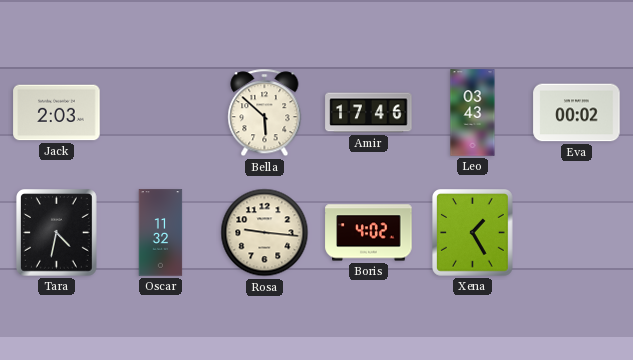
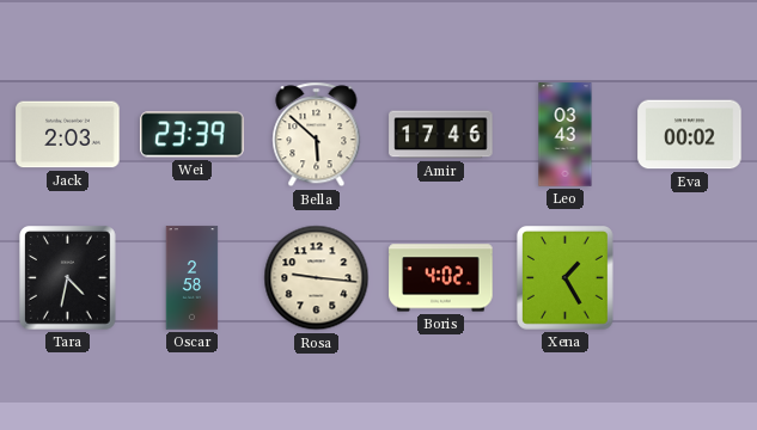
Wei: none -> 23:39
Oscar: 11:32 -> 2:58
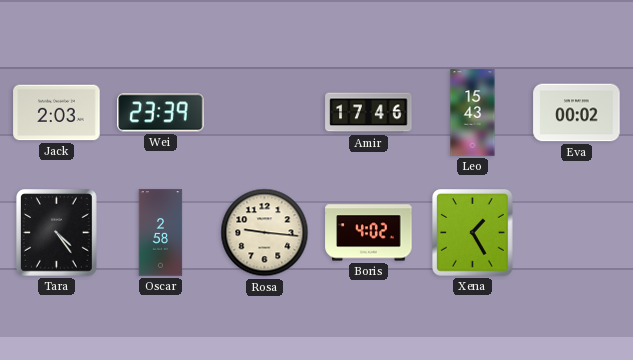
Bella: 5:52 -> none
Leo: 03:43 -> 15:43
Tara: 4:32 -> 4:24
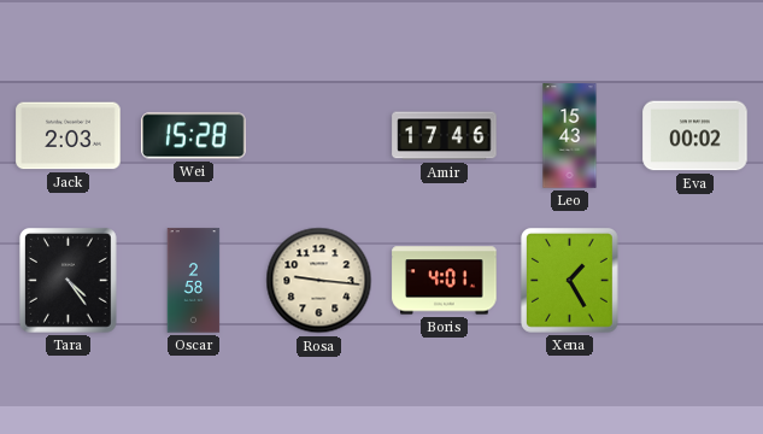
Wei: 23:39 -> 15:28
Boris: 4:02 -> 4:01
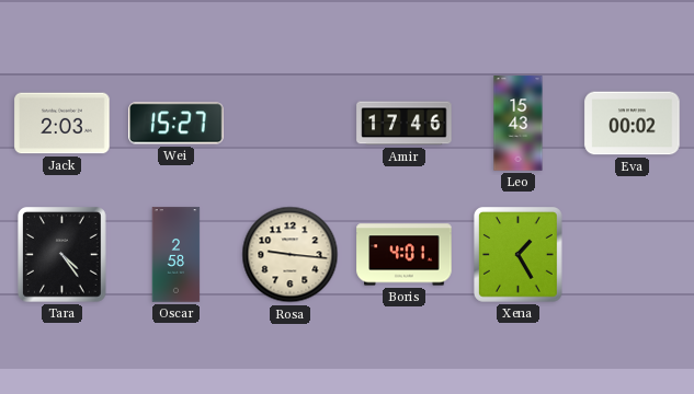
Wei: 15:28 -> 15:27
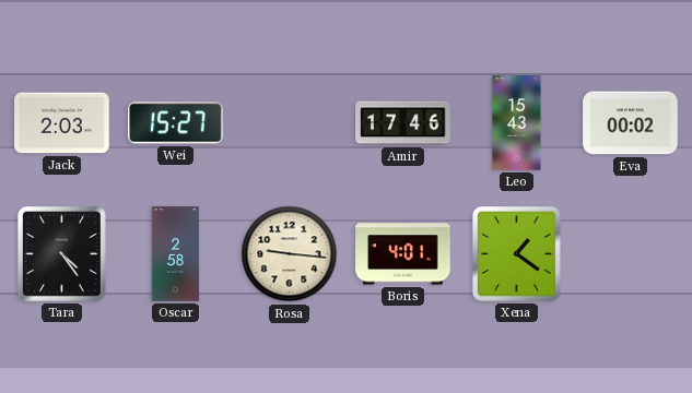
Xena: 1:25 -> 1:21
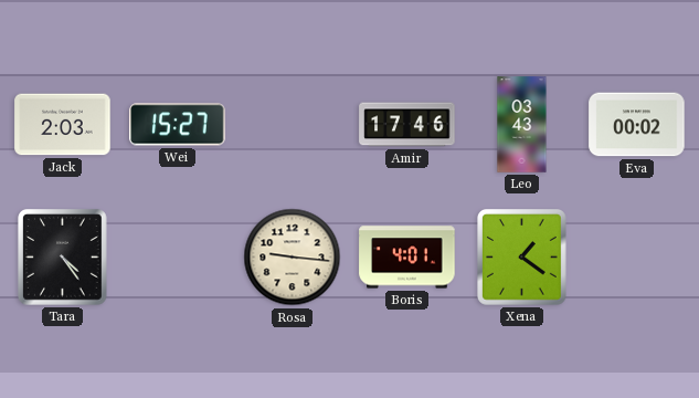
Leo: 15:43 -> 03:43
Oscar: 2:58 -> none
